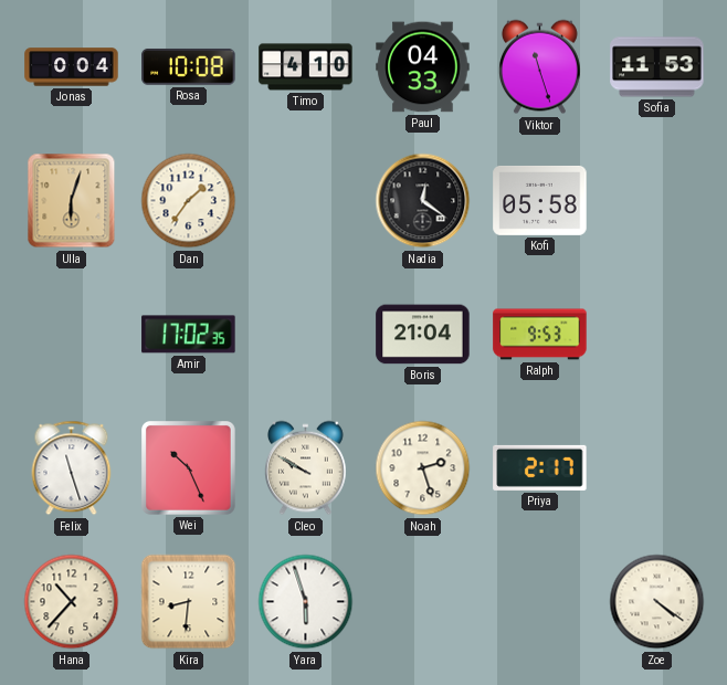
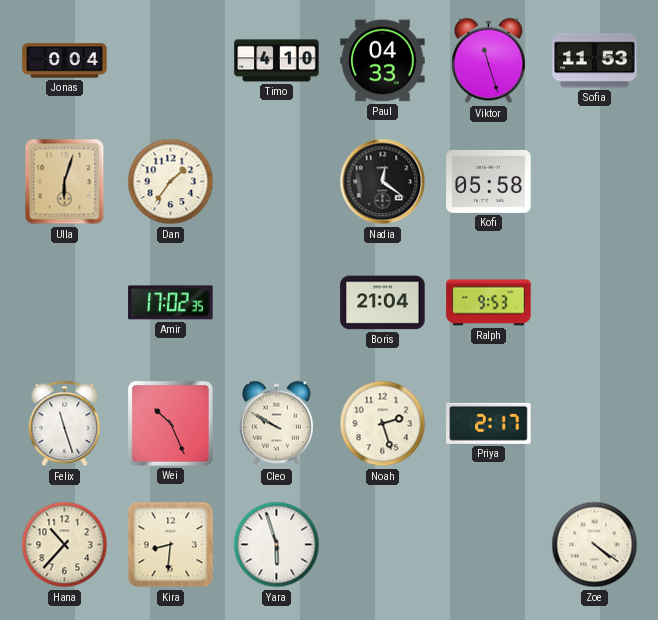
Rosa: 10:08 -> none
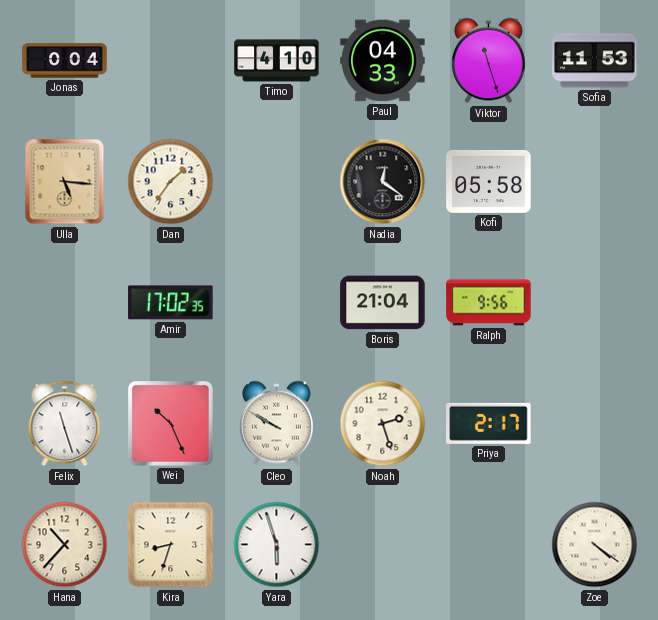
Ulla: 6:03 -> 5:16
Ralph: 9:53 -> 9:56
Kira: 8:31 -> 8:33
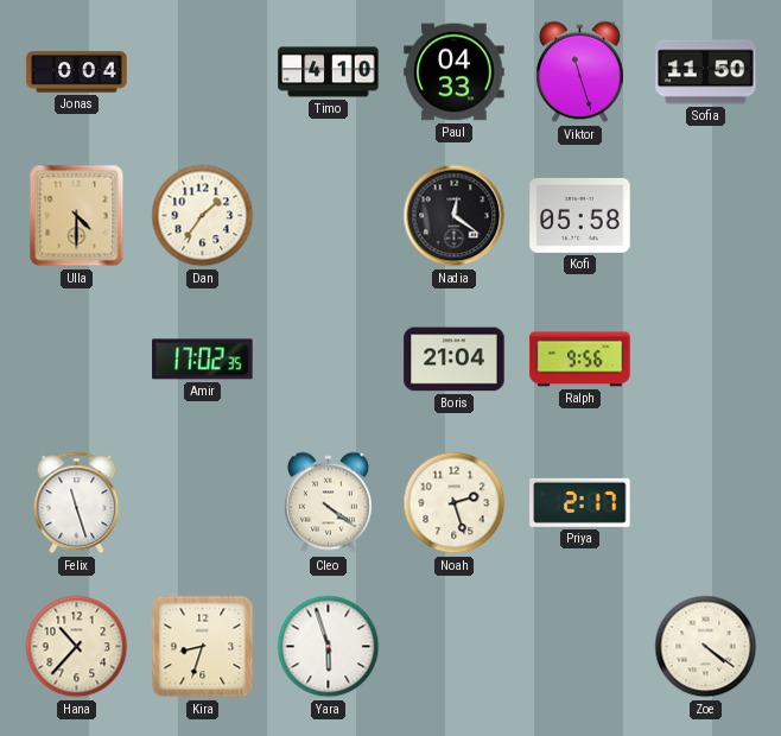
Sofia: 11:53 -> 11:50
Ulla: 5:16 -> 4:30
Wei: 10:26 -> none
Cleo: 9:50 -> 4:21
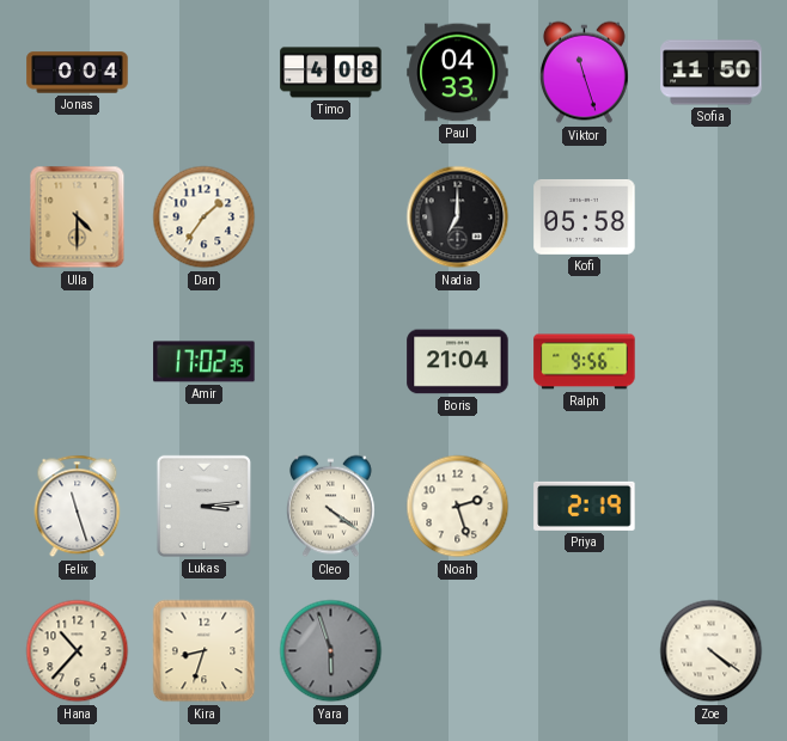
Timo: 4:10 -> 4:08
Nadia: 12:21 -> 7:00
Lukas: none -> 3:14
Priya: 2:17 -> 2:19
Yara dial: white -> grey
